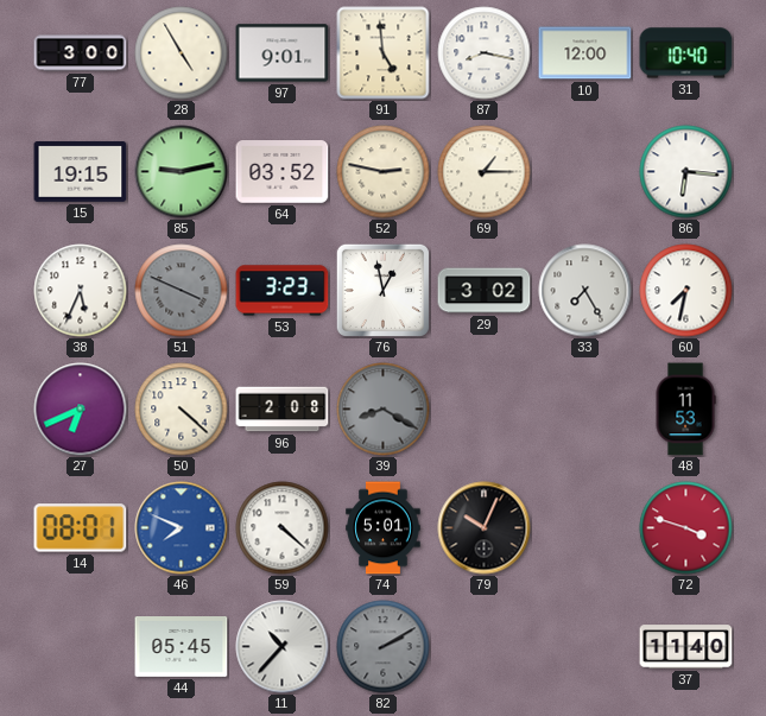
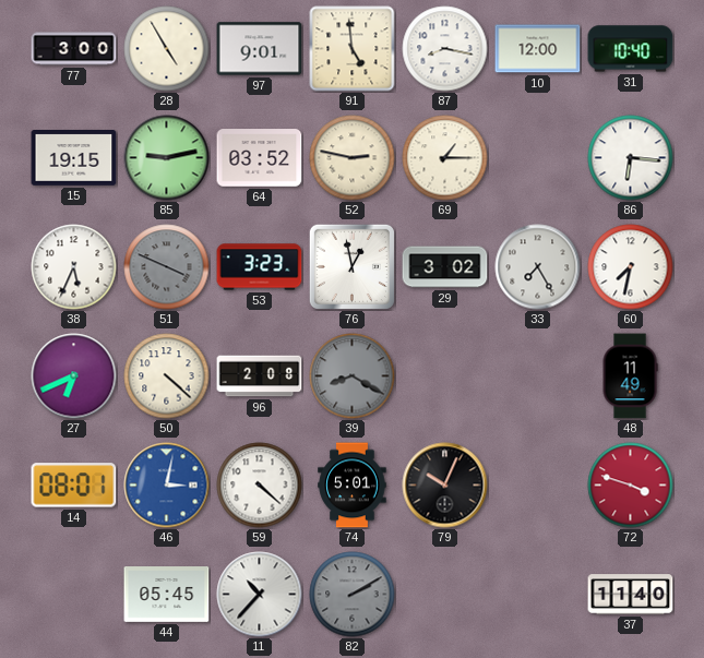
48: 11:53 -> 11:49
46: 7:49 -> 3:02
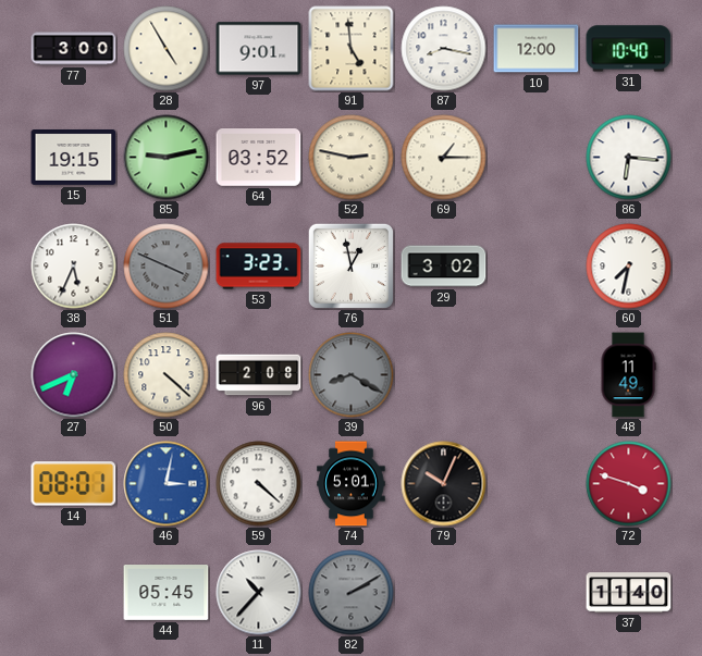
33: 7:25 -> none
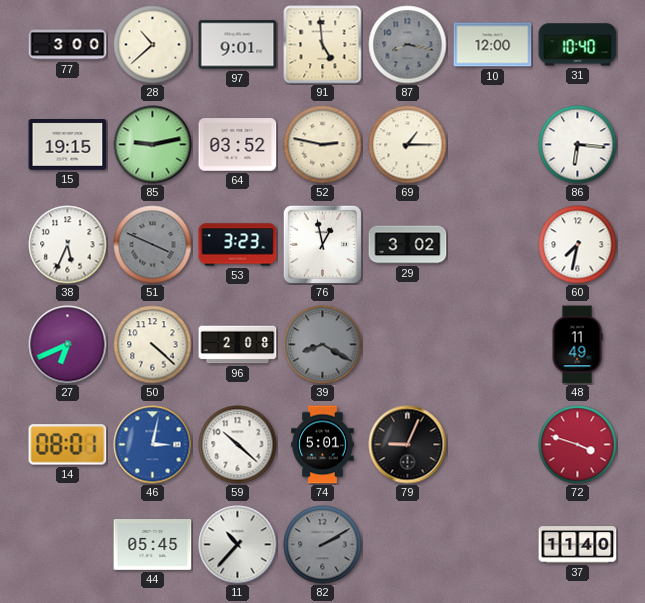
28: 4:55 -> 10:38
87 dial: white -> grey
59: 4:22 -> 10:22
79: 10:04 -> 9:04
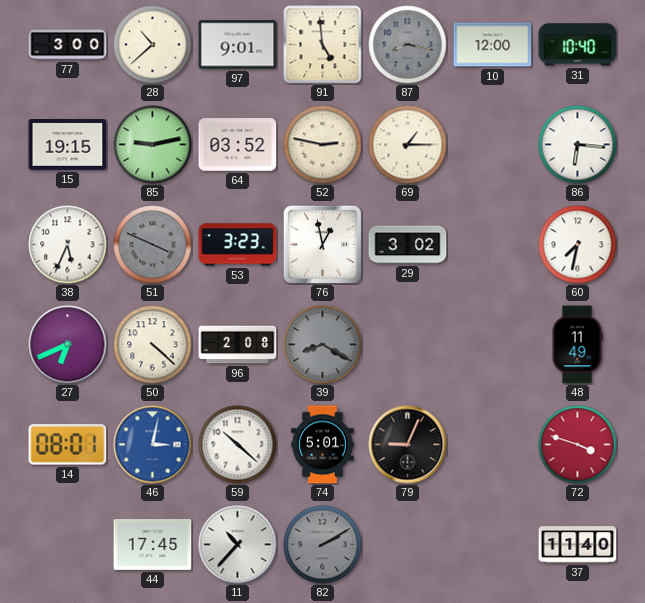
44: 05:45 -> 17:45
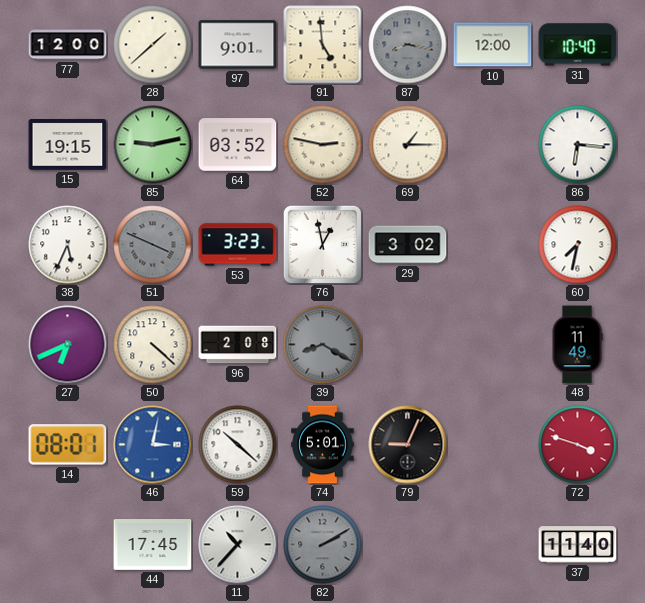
77: 3:00 -> 12:00
28: 10:38 -> 1:38
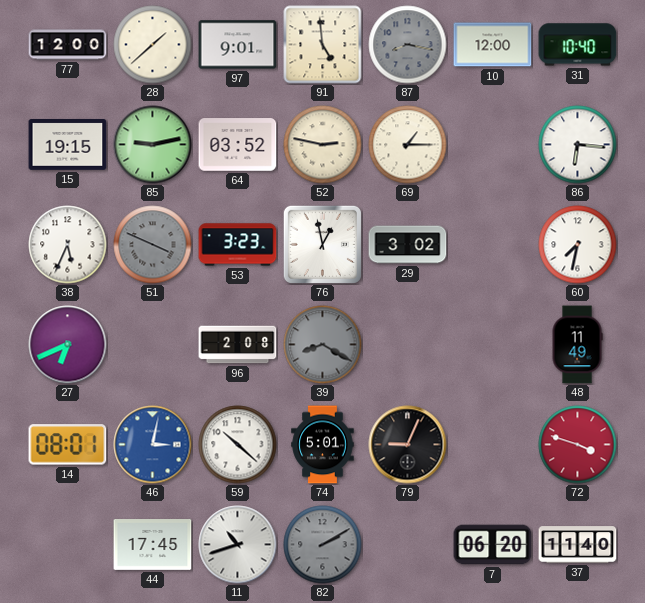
50: 4:22 -> none
11: 10:37 -> 10:42
7: none -> 06:20
